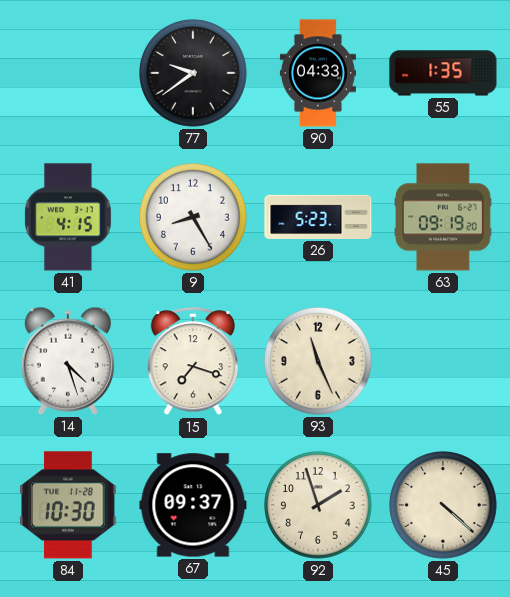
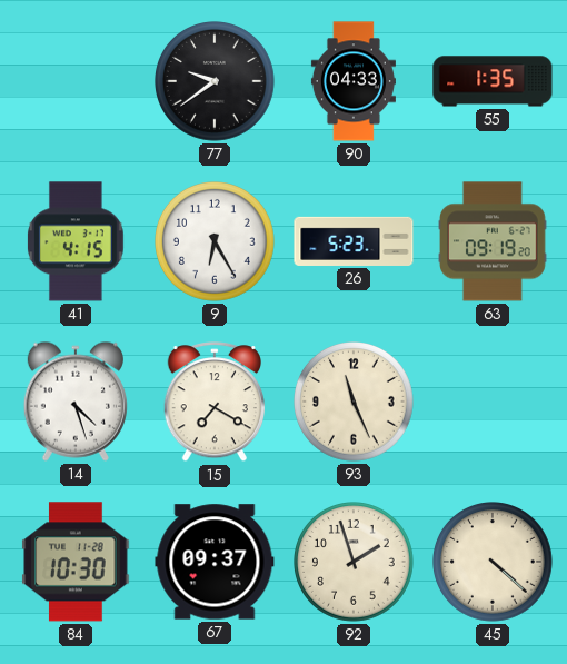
9: 8:25 -> 6:25
15: 7:18 -> 7:20
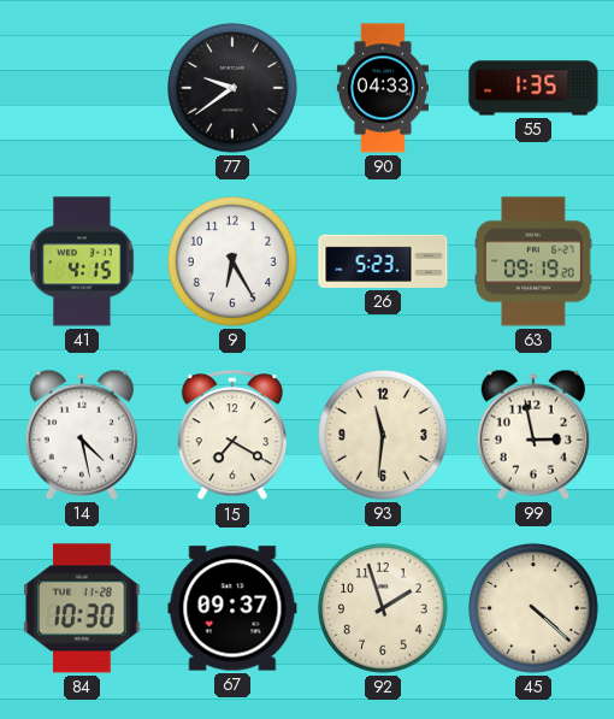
14: 4:27 -> 4:28
93: 11:26 -> 11:31
99: none -> 2:58
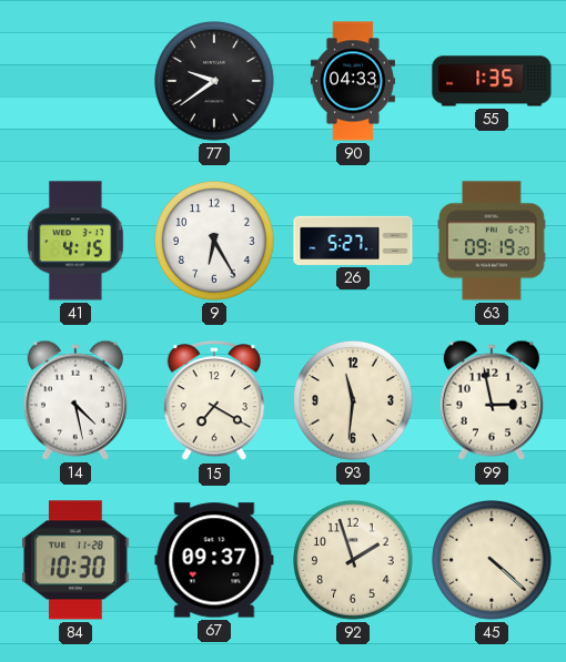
26: 5:23 -> 5:27
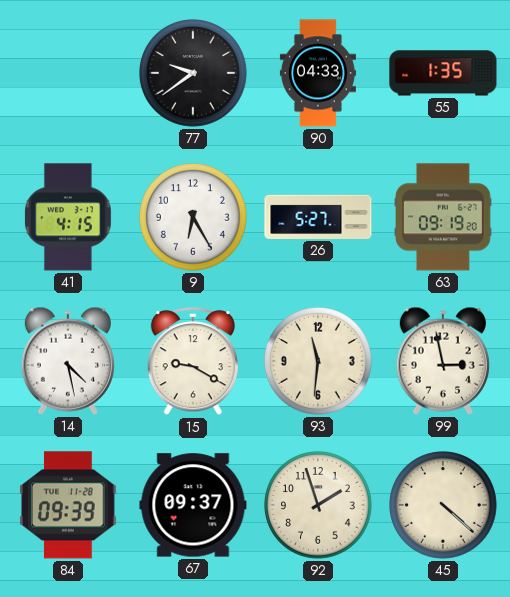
15: 7:20 -> 9:20
84: 10:30 -> 09:39
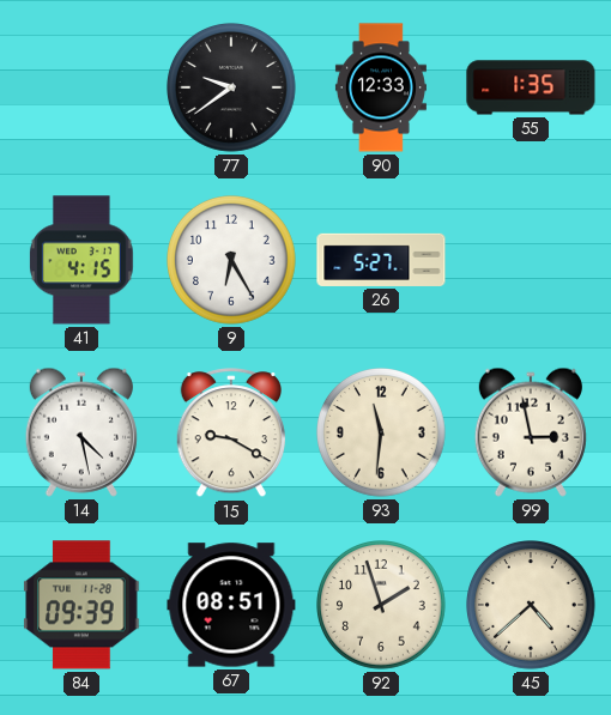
90: 04:33 -> 12:33
63: 09:19 -> none
67: 09:37 -> 08:51
45: 4:22 -> 4:38
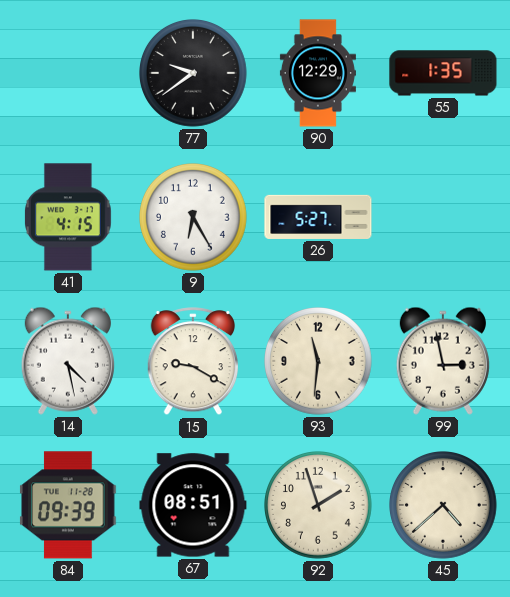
90: 12:33 -> 12:29
